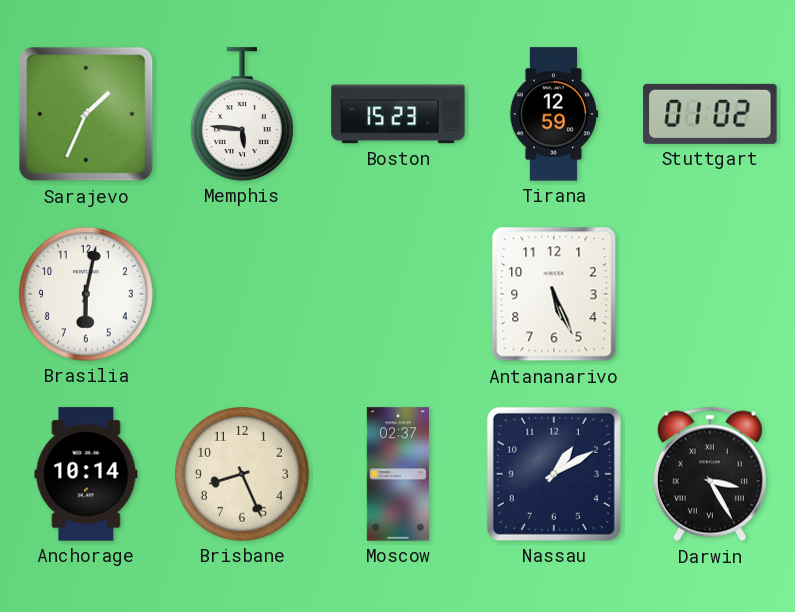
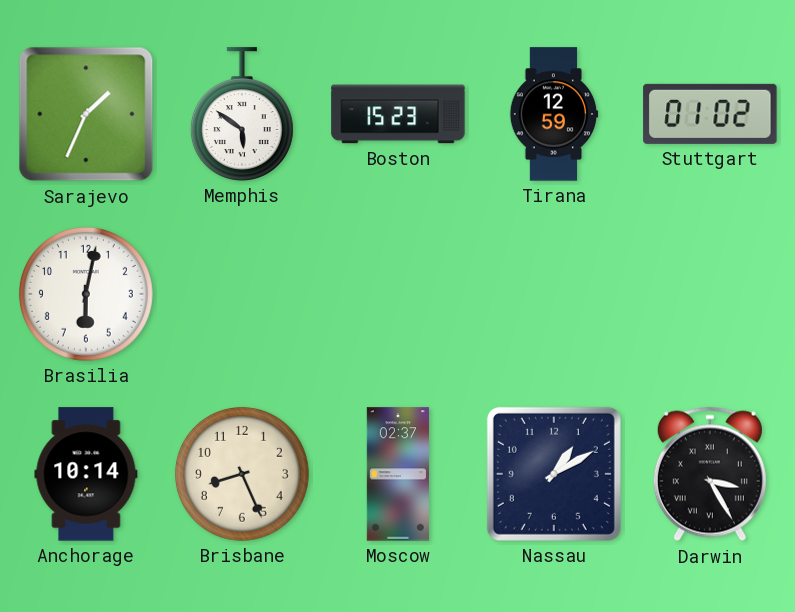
Memphis: 5:46 -> 5:51
Antananarivo: 5:26 -> none
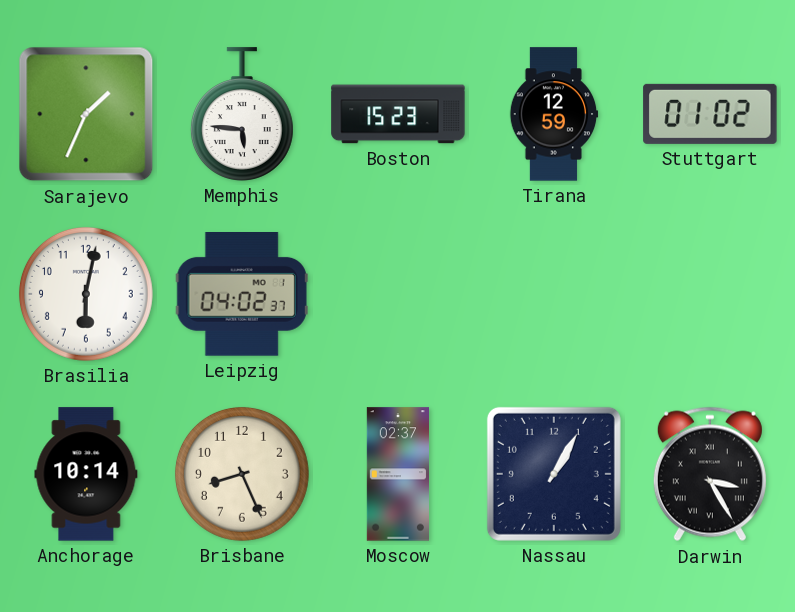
Memphis: 5:51 -> 5:46
Leipzig: none -> 04:02
Nassau: 1:10 -> 1:05
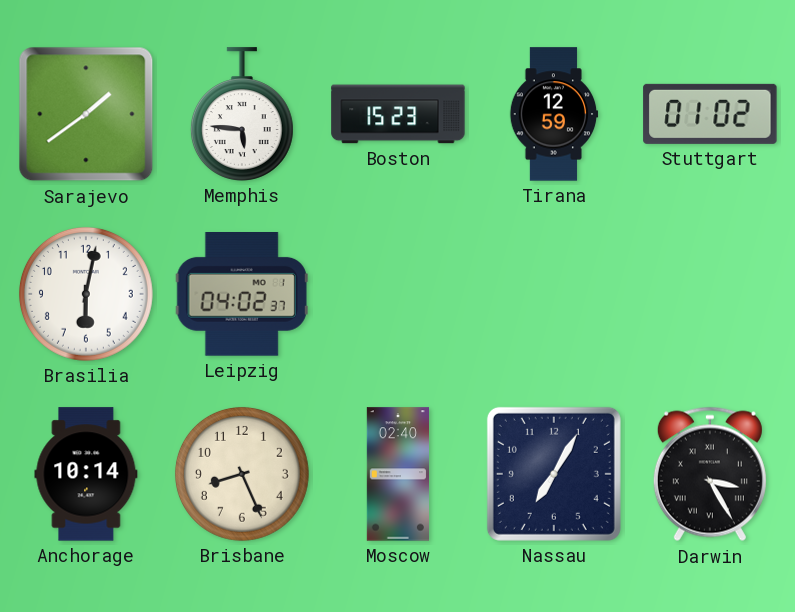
Sarajevo: 1:34 -> 1:39
Moscow: 02:37 -> 02:40
Nassau: 1:05 -> 7:05
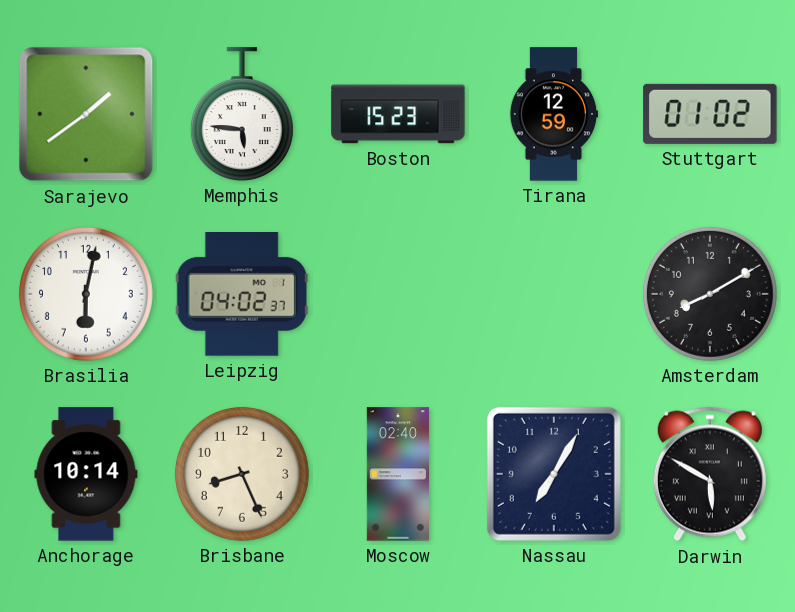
Amsterdam: none -> 8:10
Darwin: 3:25 -> 5:50
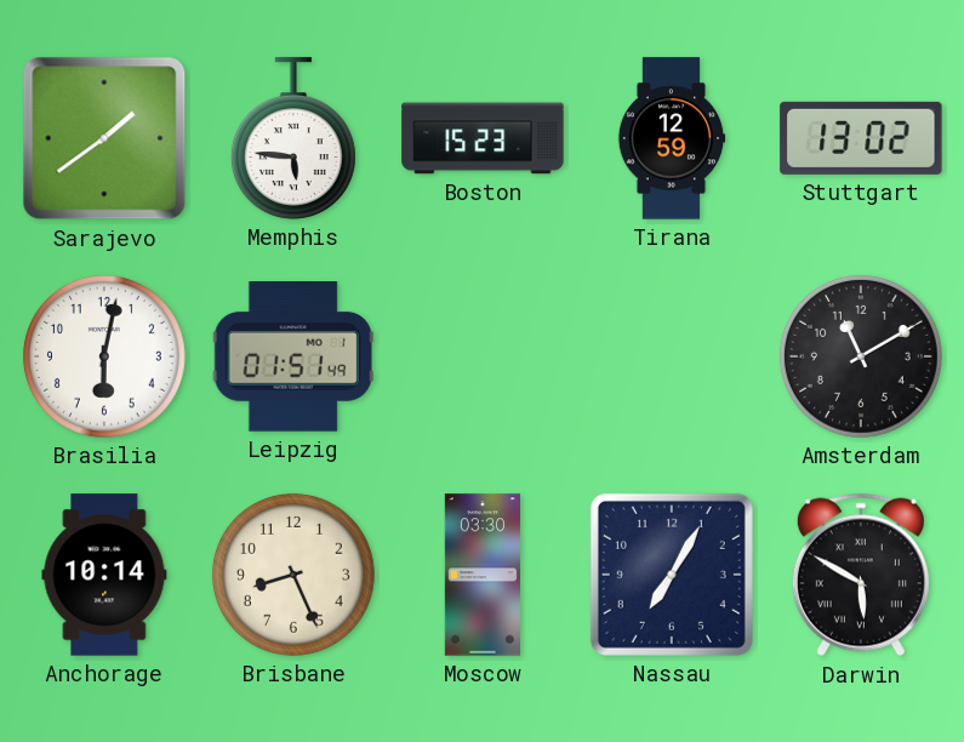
Stuttgart: 01:02 -> 13:02
Leipzig: 04:02 -> 01:51
Amsterdam: 8:10 -> 11:10
Moscow: 02:40 -> 03:30
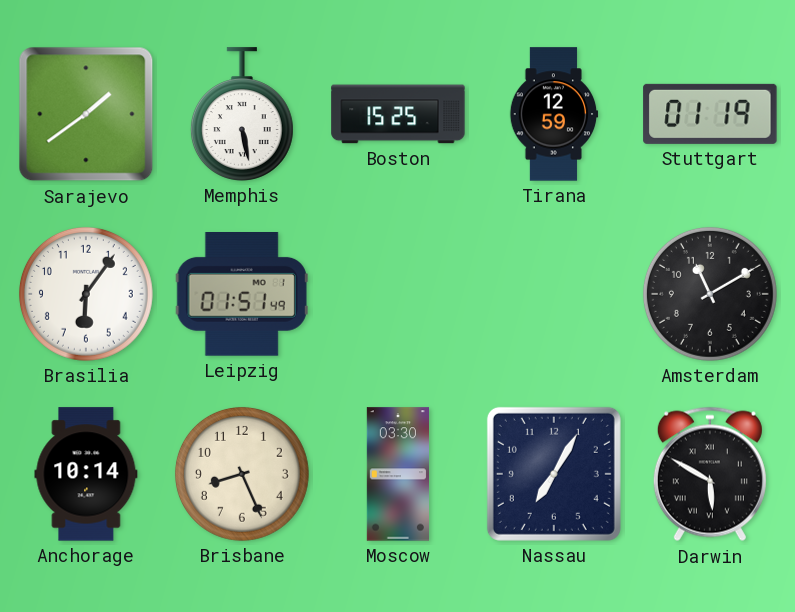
Memphis: 5:46 -> 5:28
Boston: 15:23 -> 15:25
Stuttgart: 13:02 -> 01:19
Brasilia: 6:02 -> 6:06
